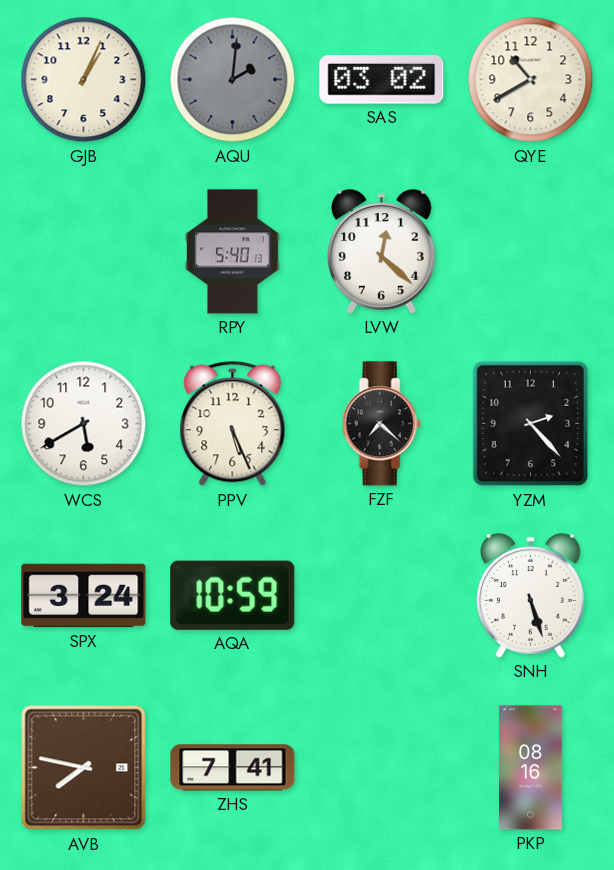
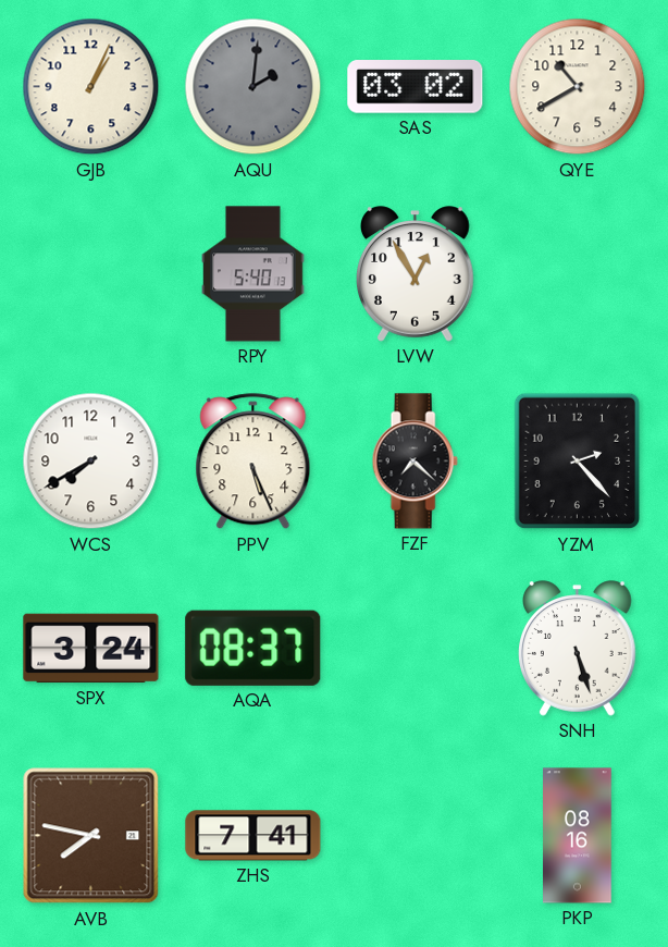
LVW: 12:22 -> 12:55
WCS: 5:40 -> 7:40
AQA: 10:59 -> 08:37
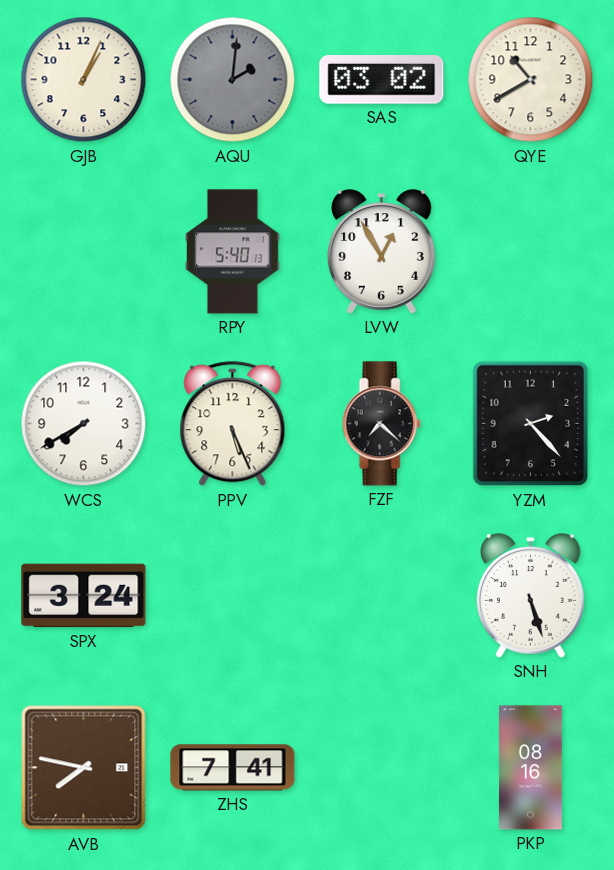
AQA: 08:37 -> none
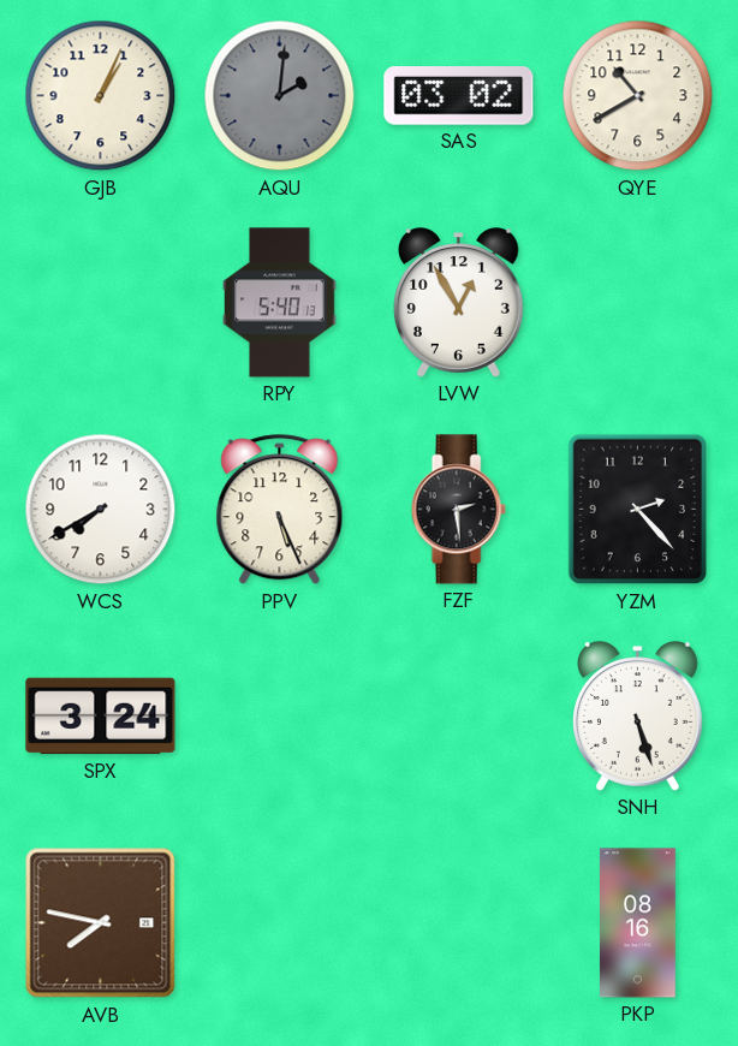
FZF: 7:22 -> 2:29
ZHS: 7:41 -> none
